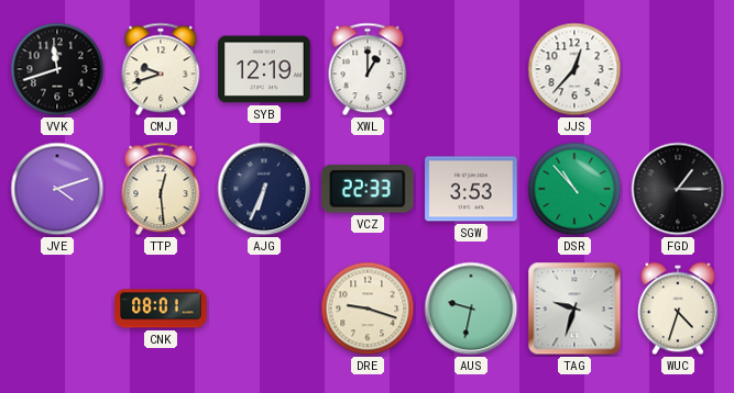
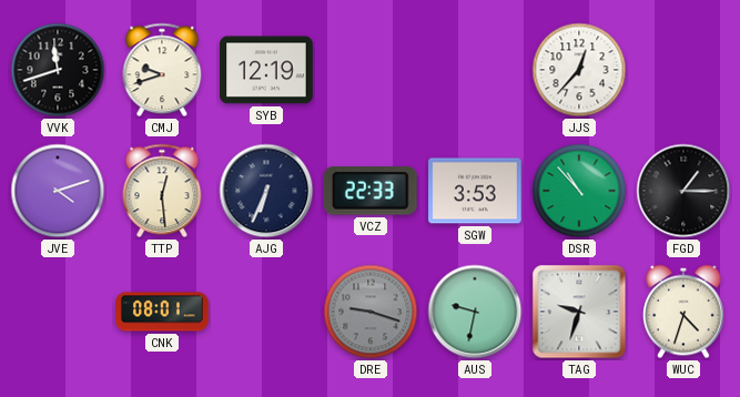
XWL: 1:00 -> none
DRE dial: cream -> grey
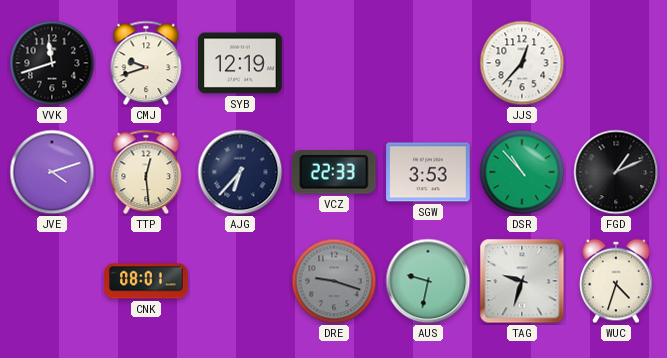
AJG: 6:34 -> 6:37
FGD: 1:15 -> 1:11
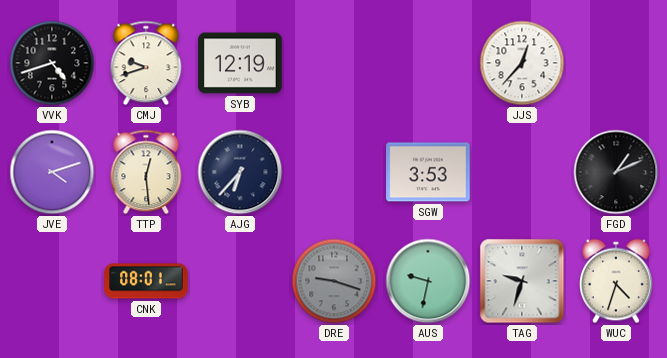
VVK: 11:42 -> 4:42
VCZ: 22:33 -> none
DSR: 10:53 -> none
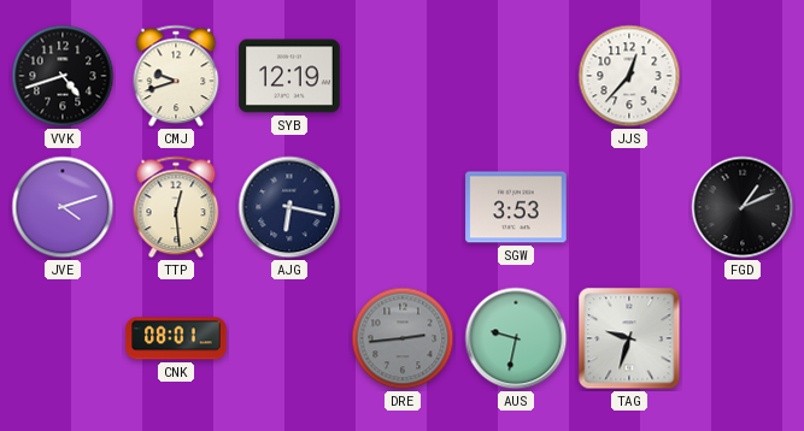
AJG: 6:37 -> 6:17
DRE: 9:18 -> 2:44
WUC: 4:33 -> none
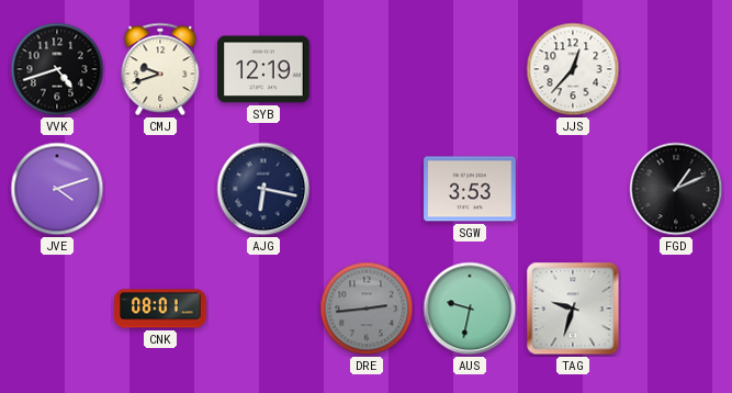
TTP: 12:29 -> none
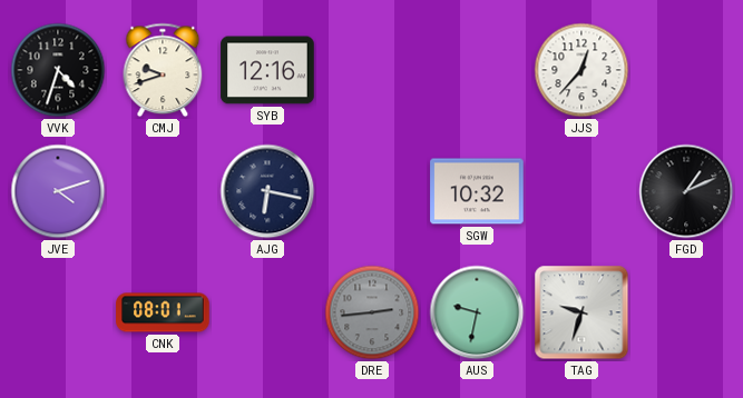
VVK: 4:42 -> 4:33
SYB: 12:19 -> 12:16
SGW: 3:53 -> 10:32
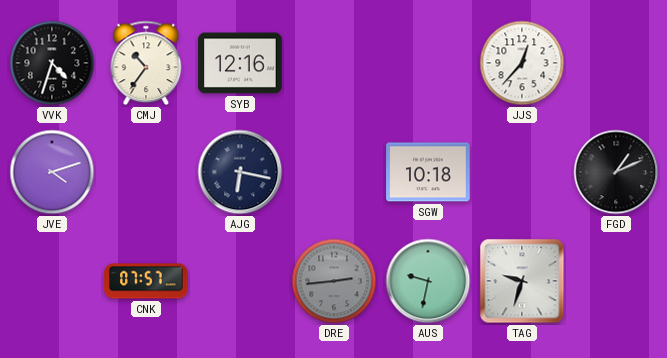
CMJ: 9:42 -> 10:36
SGW: 10:32 -> 10:18
CNK: 08:01 -> 07:57
